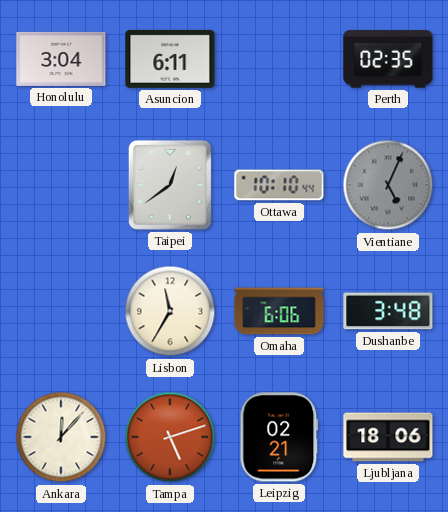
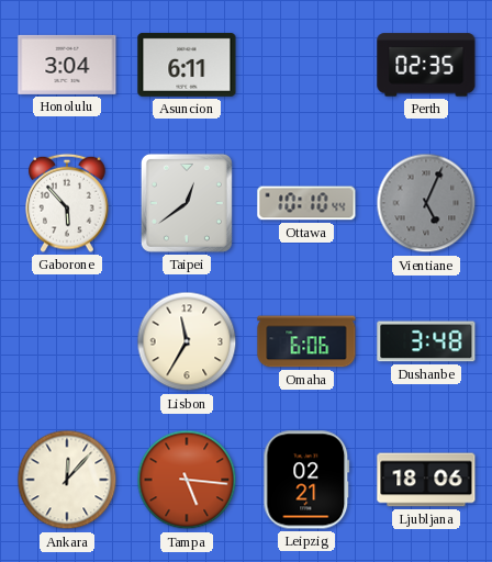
Gaborone: none -> 5:53
Tampa: 5:12 -> 5:16
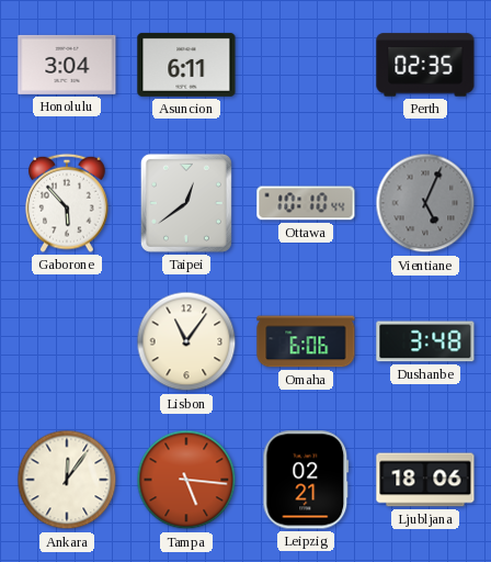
Lisbon: 11:35 -> 11:06
Ankara: 12:07 -> 12:06
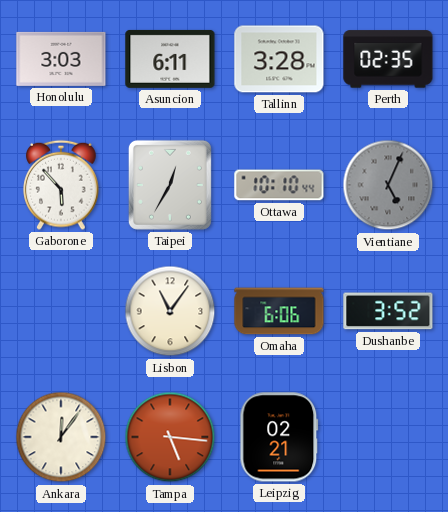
Honolulu: 3:04 -> 3:03
Tallinn: none -> 3:28
Taipei: 12:39 -> 12:35
Dushanbe: 3:48 -> 3:52
Ljubljana: 18:06 -> none
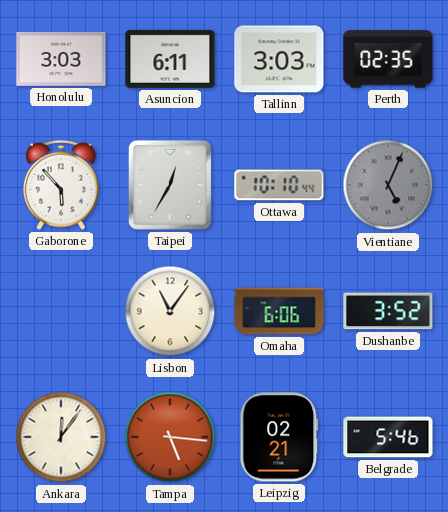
Tallinn: 3:28 -> 3:03
Belgrade: none -> 5:46
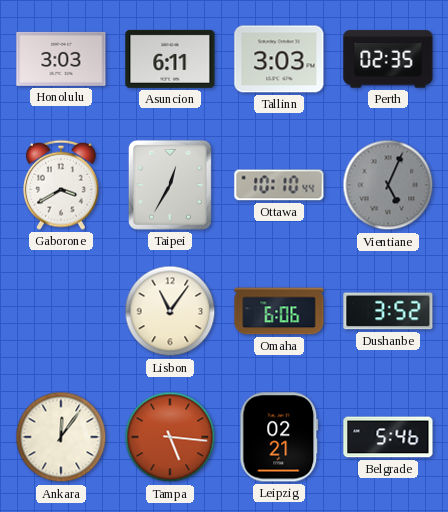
Gaborone: 5:53 -> 3:40
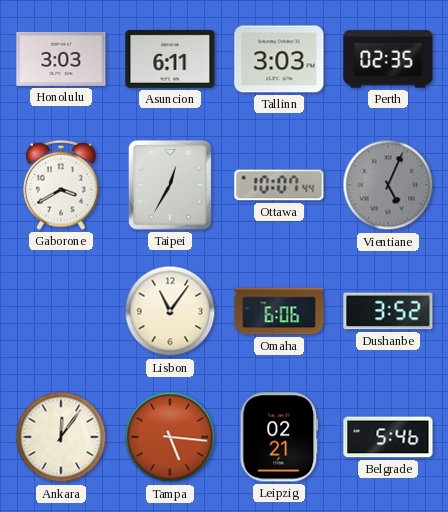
Ottawa: 10:10 -> 10:07
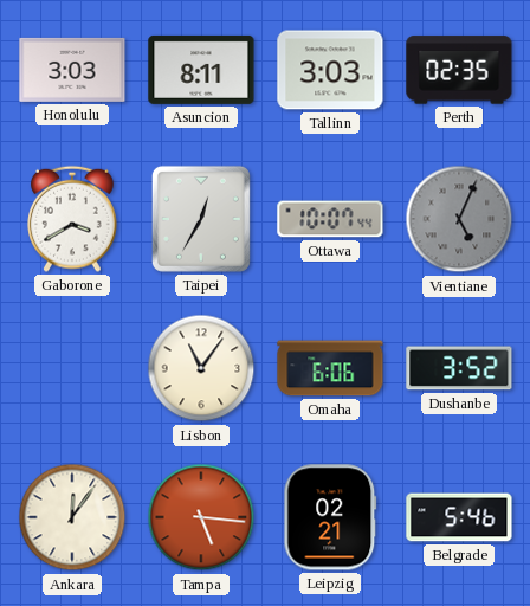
Asuncion: 6:11 -> 8:11
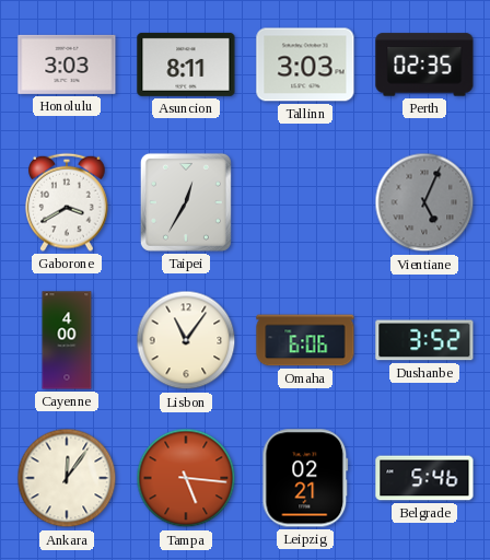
Ottawa: 10:07 -> none
Cayenne: none -> 4:00
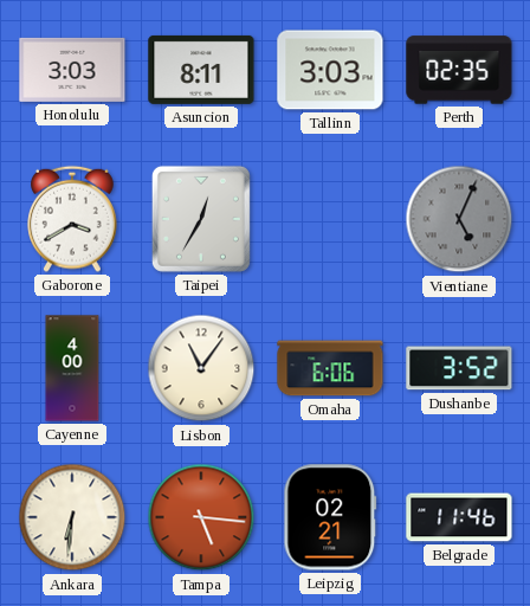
Ankara: 12:06 -> 6:31
Belgrade: 5:46 -> 11:46
